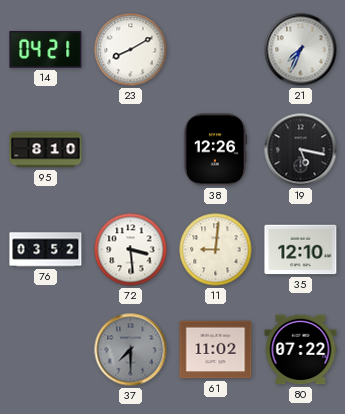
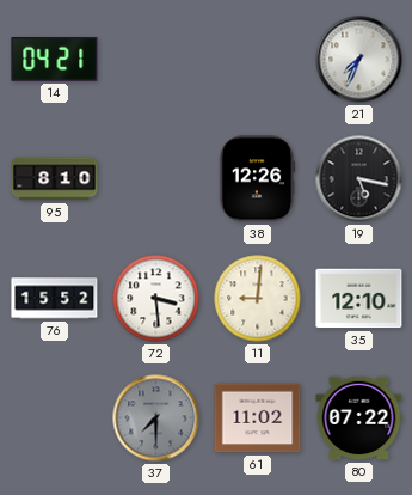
23: 8:10 -> none
76: 03:52 -> 15:52
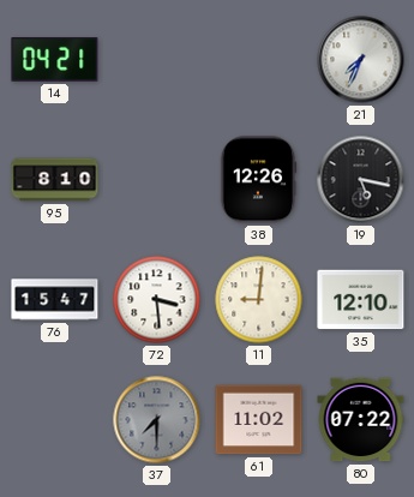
76: 15:52 -> 15:47
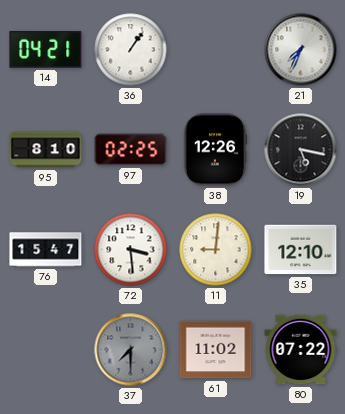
36: none -> 1:06
97: none -> 02:25
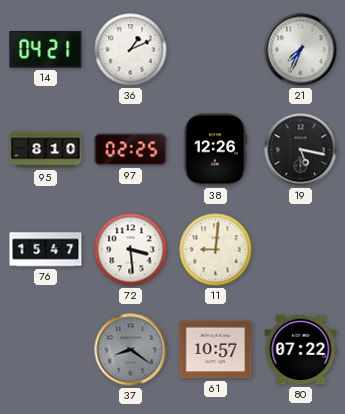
36: 1:06 -> 1:11
35: 12:10 -> none
37: 7:30 -> 8:21
61: 11:02 -> 10:57
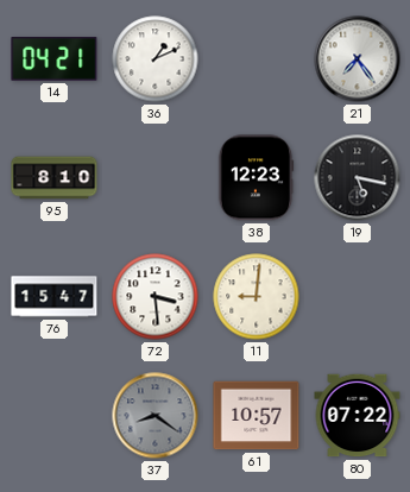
21: 7:34 -> 7:24
97: 02:25 -> none
38: 12:26 -> 12:23
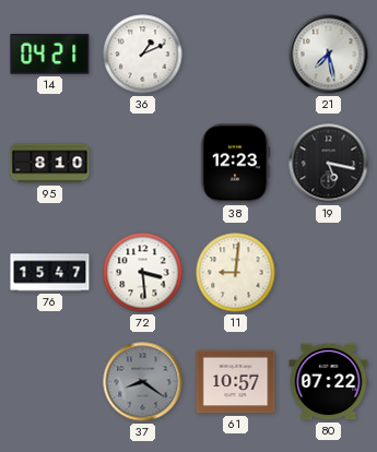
21: 7:24 -> 7:28
